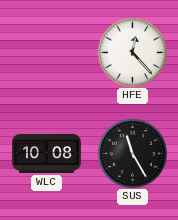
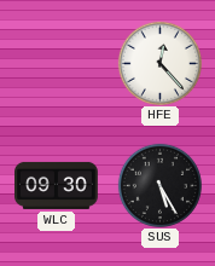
WLC: 10:08 -> 09:30
SUS: 11:25 -> 5:25
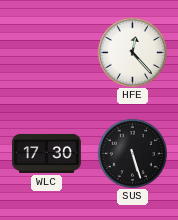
WLC: 09:30 -> 17:30
SUS: 5:25 -> 5:27
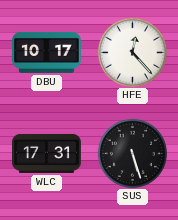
DBU: none -> 10:17
WLC: 17:30 -> 17:31
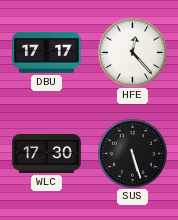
DBU: 10:17 -> 17:17
WLC: 17:31 -> 17:30
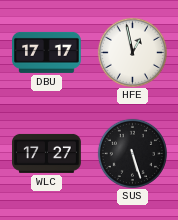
HFE: 12:23 -> 12:58
WLC: 17:30 -> 17:27
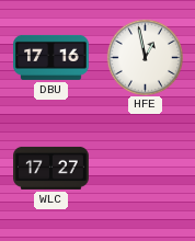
DBU: 17:17 -> 17:16
SUS: 5:27 -> none
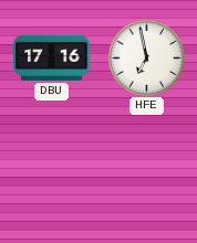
HFE: 12:58 -> 6:58
WLC: 17:27 -> none
